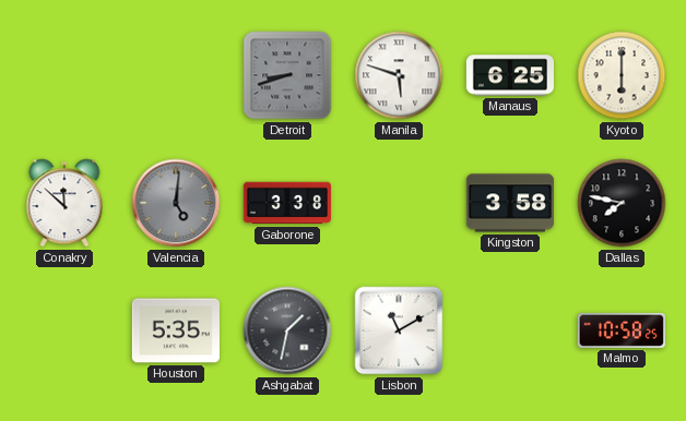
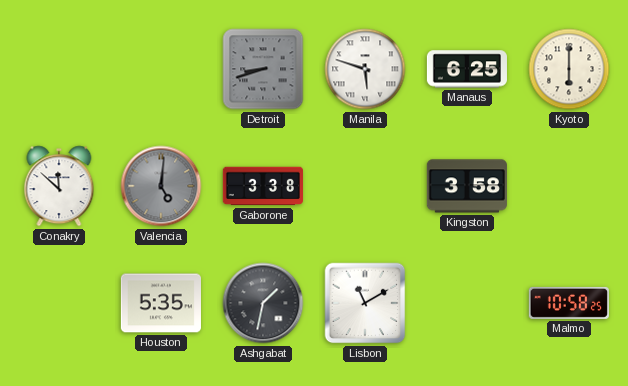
Dallas: 7:47 -> none
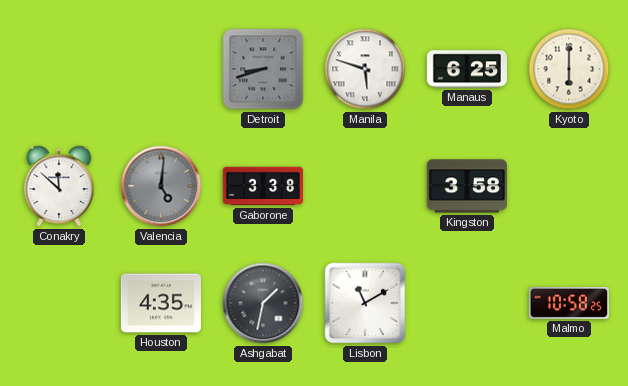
Houston: 5:35 -> 4:35
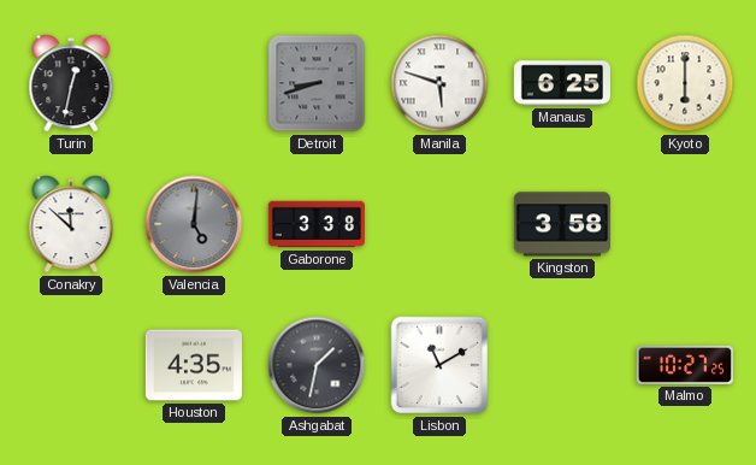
Turin: none -> 12:32
Malmo: 10:58 -> 10:27
